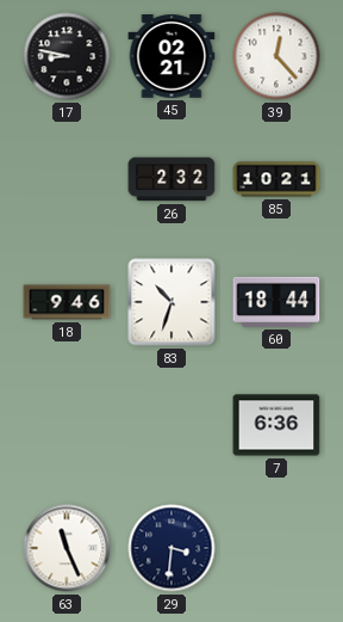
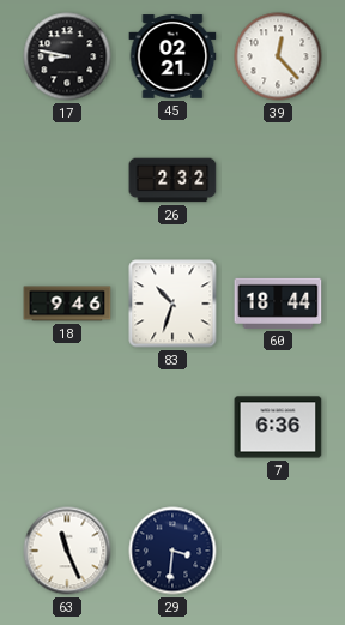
85: 10:21 -> none
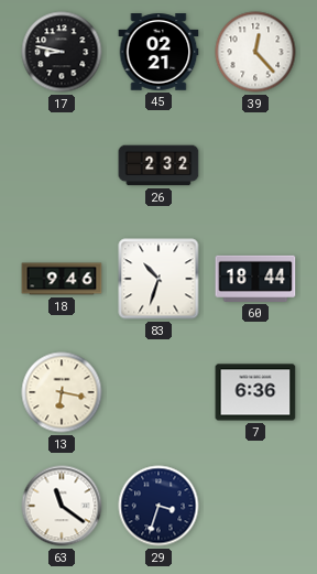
13: none -> 6:17
63: 11:26 -> 11:21
29: 3:31 -> 3:33
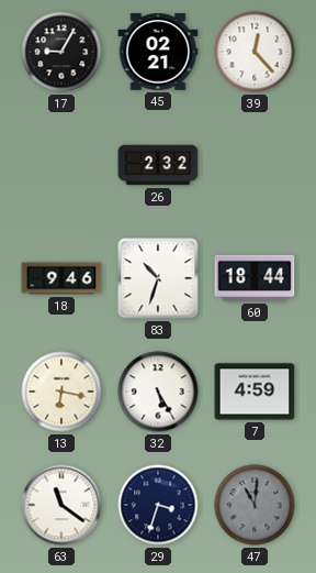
17: 8:47 -> 9:05
32: none -> 5:25
7: 6:36 -> 4:59
47: none -> 11:01
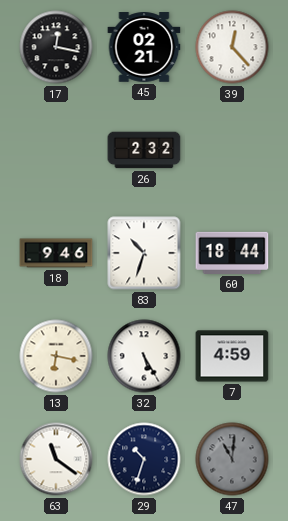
17: 9:05 -> 12:17
29: 3:33 -> 10:33
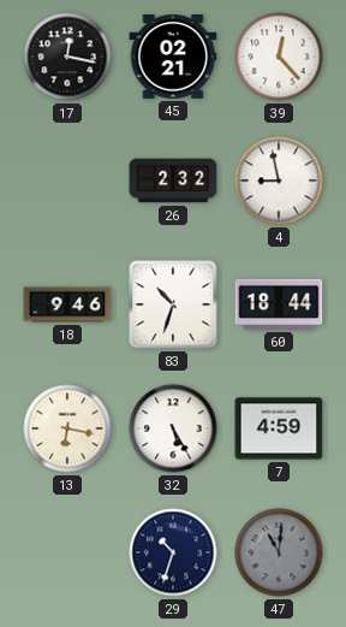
4: none -> 8:58
63: 11:21 -> none
